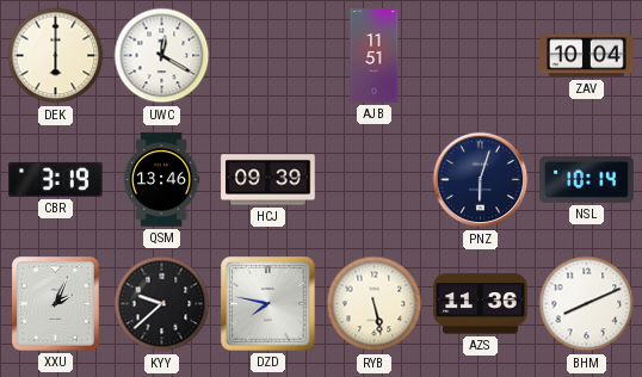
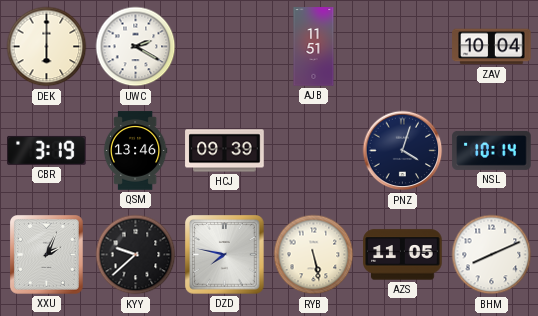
UWC: 12:20 -> 2:20
PNZ: 6:03 -> 4:03
AZS: 11:36 -> 11:05
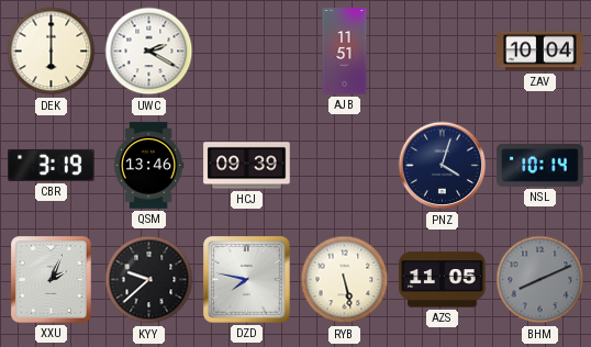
BHM dial: white -> grey
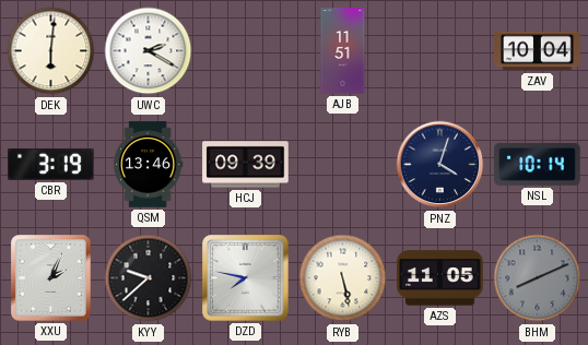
DEK: 6:00 -> 6:01
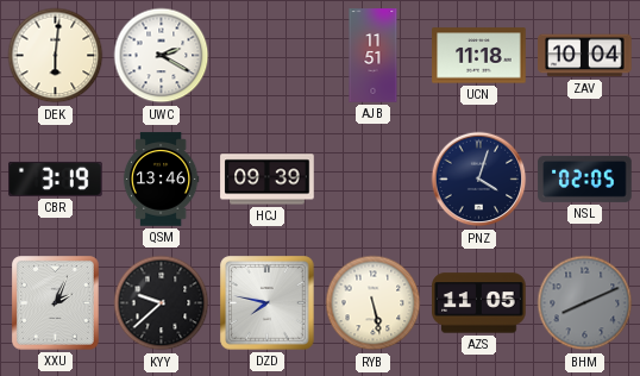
UCN: none -> 11:18
NSL: 10:14 -> 02:05
